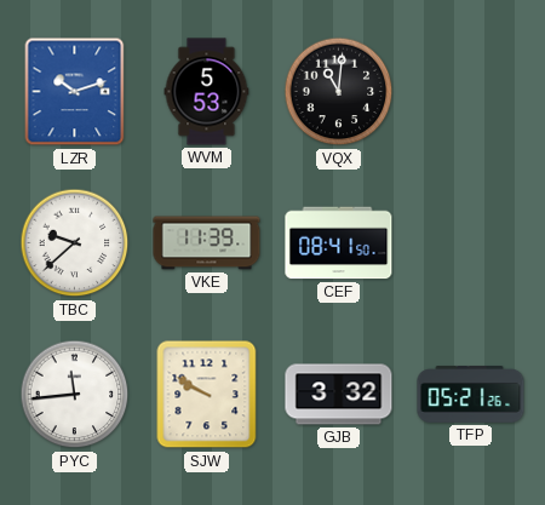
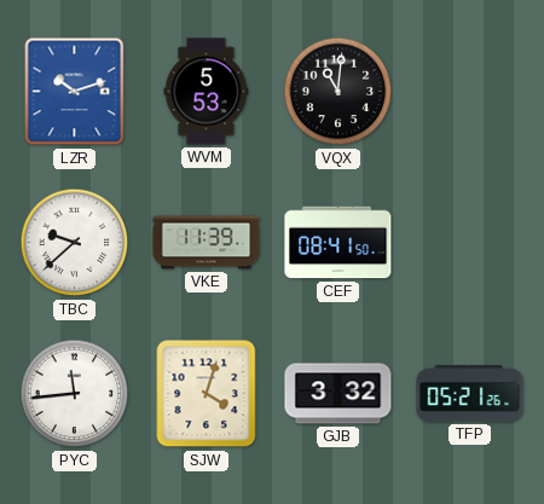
SJW: 9:50 -> 4:03
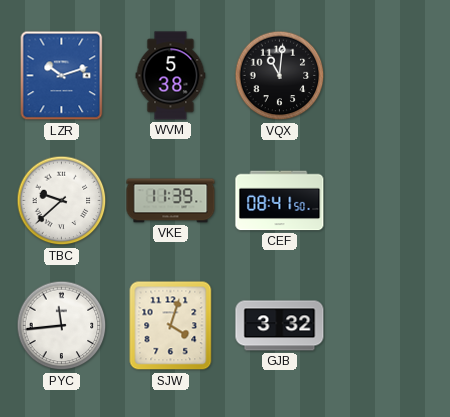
WVM: 5:53 -> 5:38
TFP: 05:21 -> none
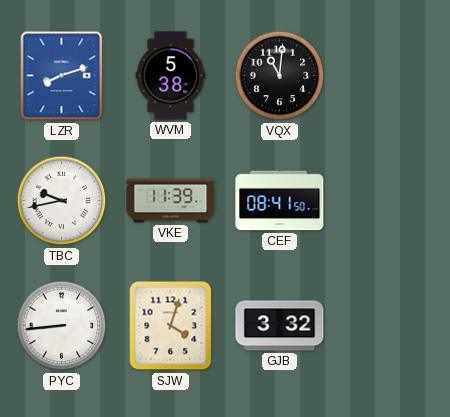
LZR: 10:12 -> 8:12
TBC: 9:38 -> 9:43
PYC: 11:44 -> 8:44
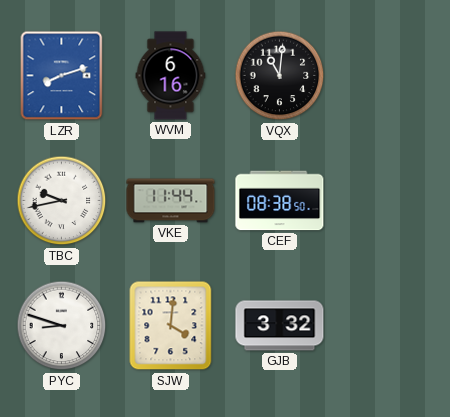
WVM: 5:38 -> 6:16
VKE: 11:39 -> 11:44
CEF: 08:41 -> 08:38
PYC: 8:44 -> 8:48
SJW: 4:03 -> 4:01
